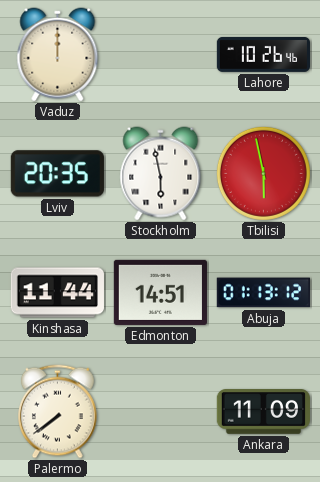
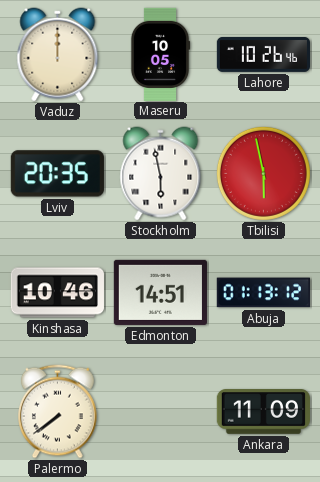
Maseru: none -> 10:05
Kinshasa: 11:44 -> 10:46
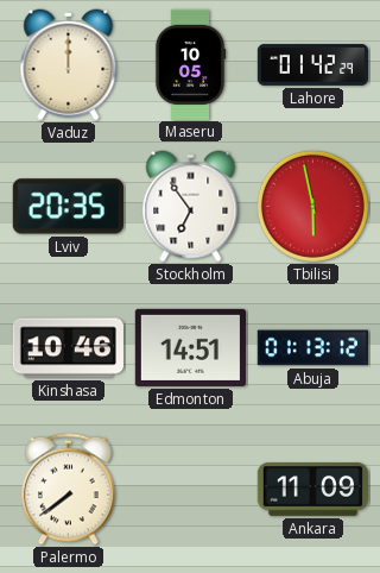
Lahore: 10:26 -> 01:42
Stockholm: 5:58 -> 6:54
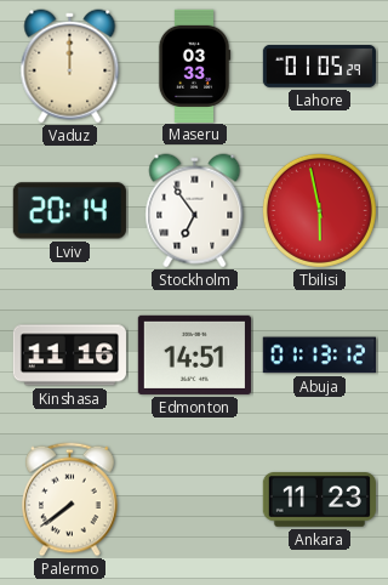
Maseru: 10:05 -> 03:33
Lahore: 01:42 -> 01:05
Lviv: 20:35 -> 20:14
Kinshasa: 10:46 -> 11:16
Ankara: 11:09 -> 11:23
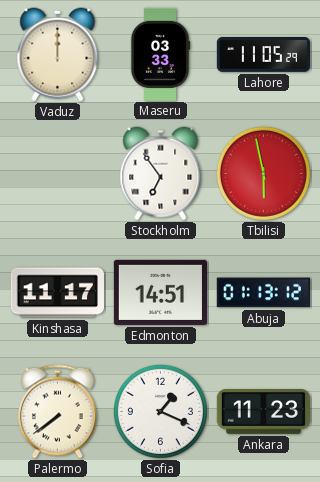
Lahore: 01:05 -> 11:05
Lviv: 20:14 -> none
Kinshasa: 11:16 -> 11:17
Sofia: none -> 1:19
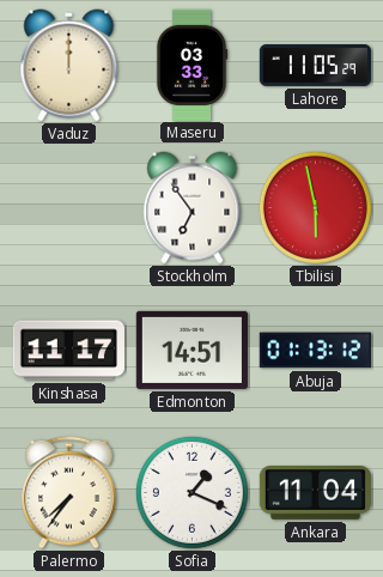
Palermo: 7:39 -> 7:36
Ankara: 11:23 -> 11:04
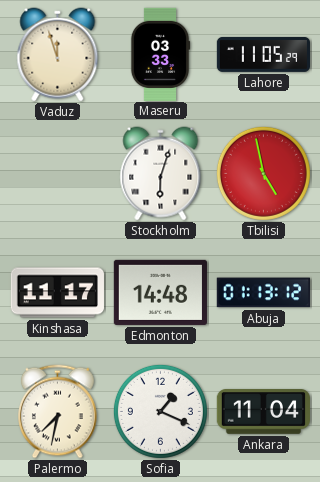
Vaduz: 12:00 -> 11:57
Stockholm: 6:54 -> 6:03
Tbilisi: 5:58 -> 4:58
Edmonton: 14:51 -> 14:48
Palermo: 7:36 -> 7:32
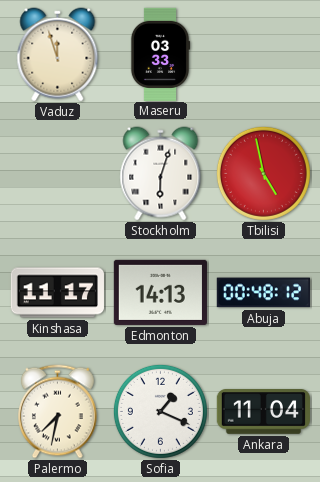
Lahore: 11:05 -> none
Edmonton: 14:48 -> 14:13
Abuja: 01:13 -> 00:48
